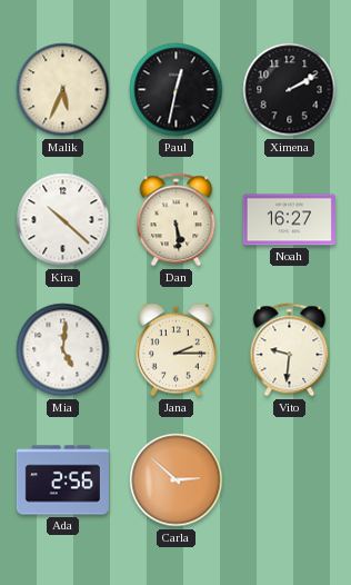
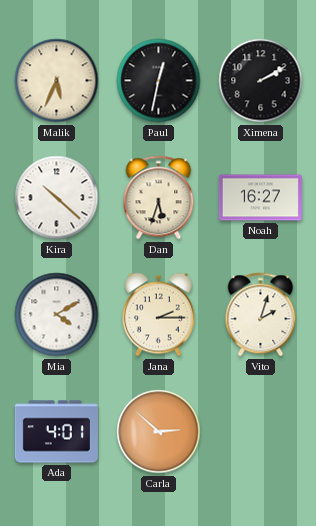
Dan: 5:29 -> 5:33
Mia: 5:01 -> 4:10
Vito: 9:31 -> 2:03
Ada: 2:56 -> 4:01
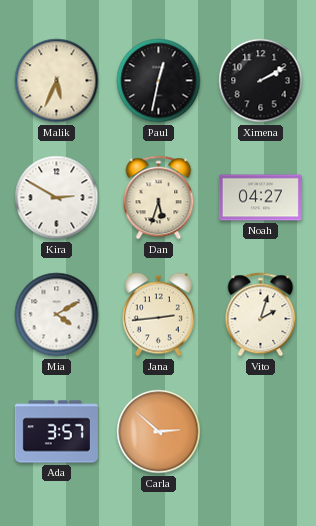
Kira: 10:22 -> 2:50
Noah: 16:27 -> 04:27
Jana: 2:15 -> 2:44
Ada: 4:01 -> 3:57
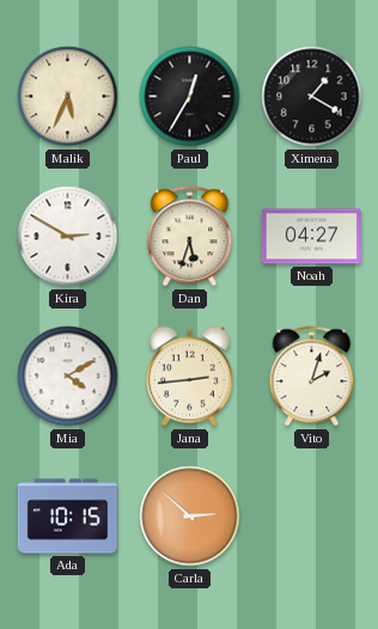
Paul: 12:32 -> 12:35
Ximena: 2:10 -> 1:20
Ada: 3:57 -> 10:15
